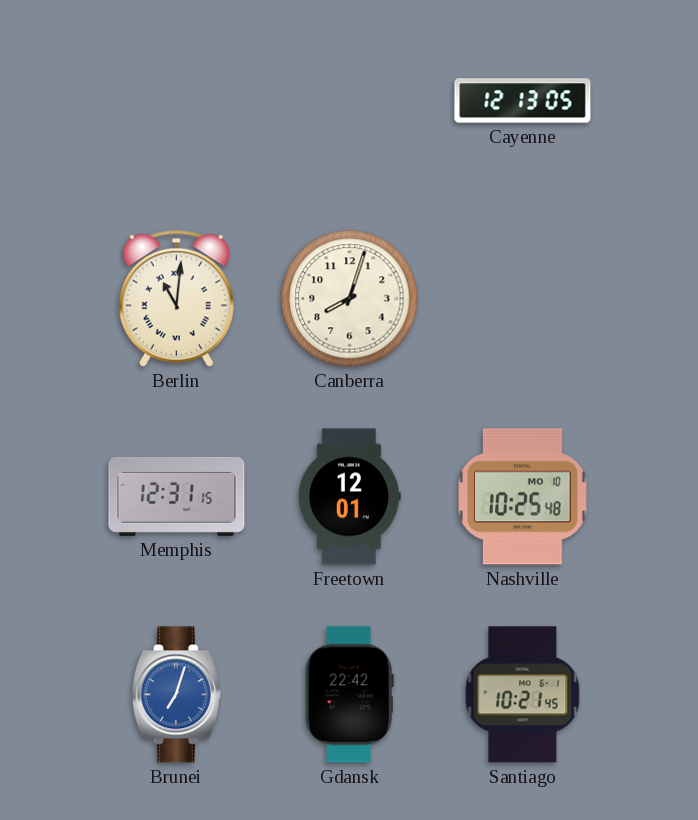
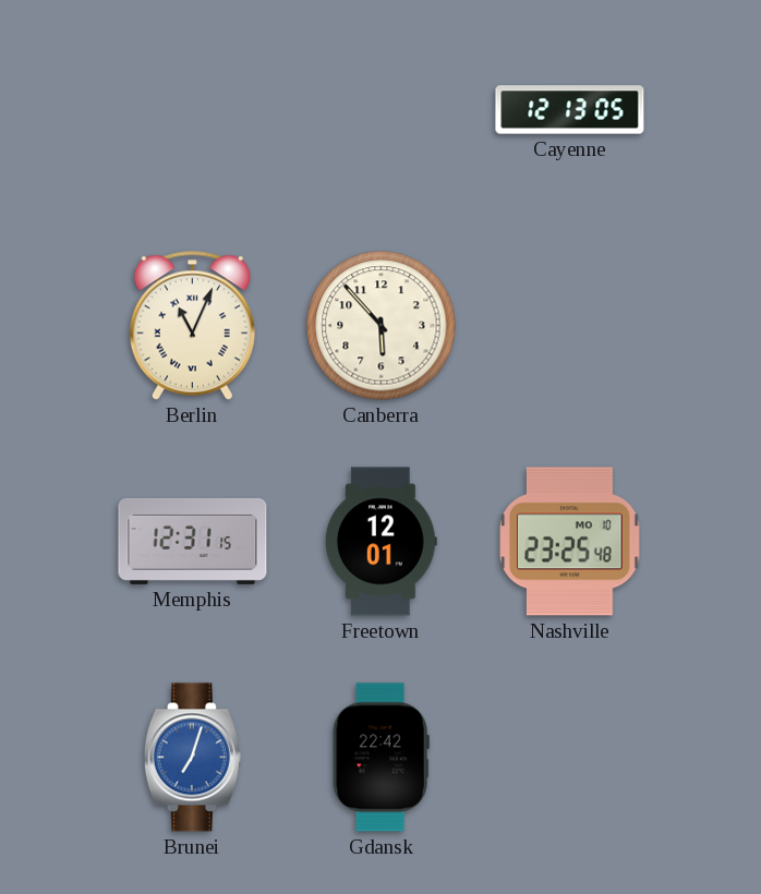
Berlin: 11:01 -> 11:04
Canberra: 8:03 -> 5:53
Nashville: 10:25 -> 23:25
Santiago: 10:21 -> none
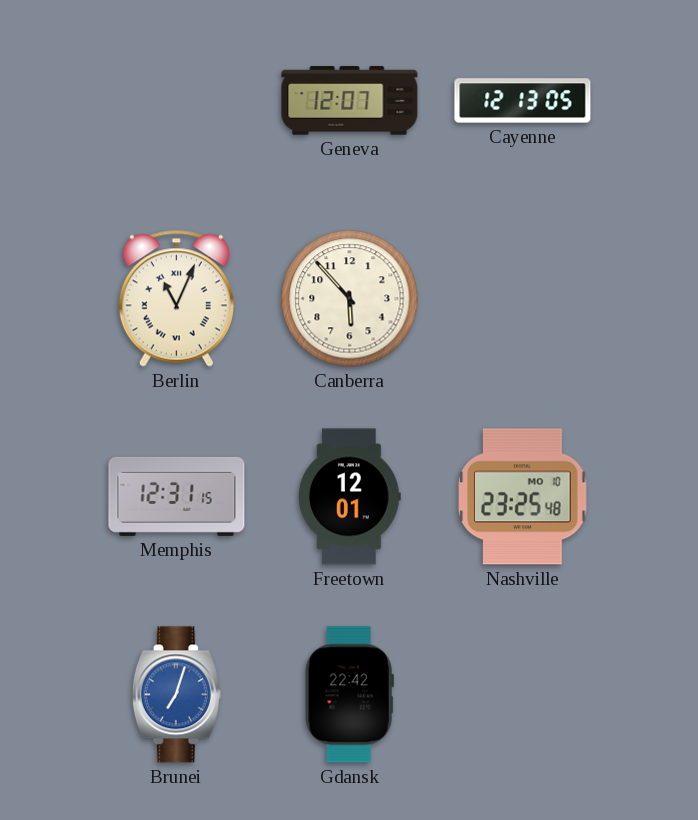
Geneva: none -> 12:07
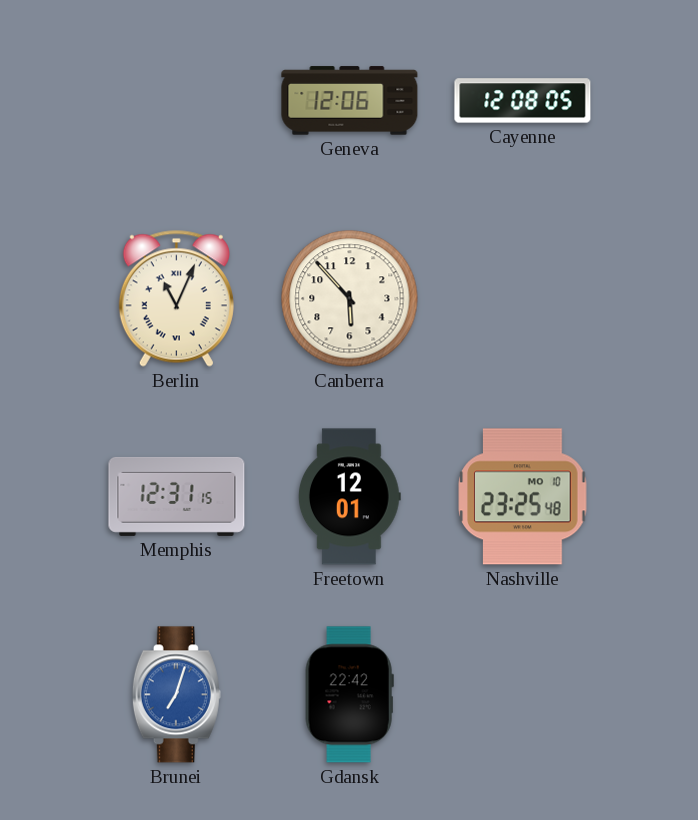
Geneva: 12:07 -> 12:06
Cayenne: 12:13 -> 12:08
